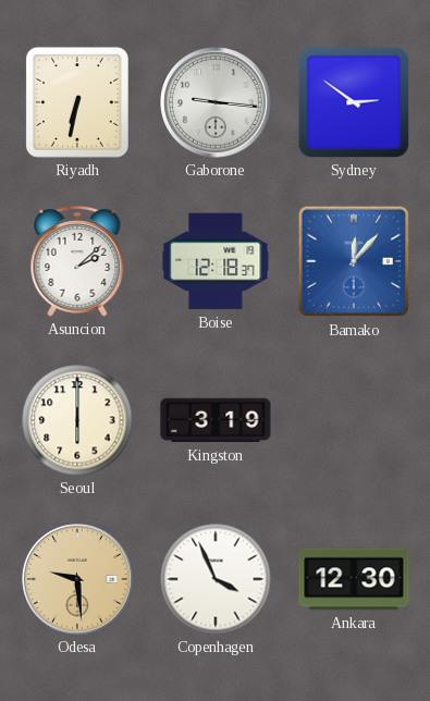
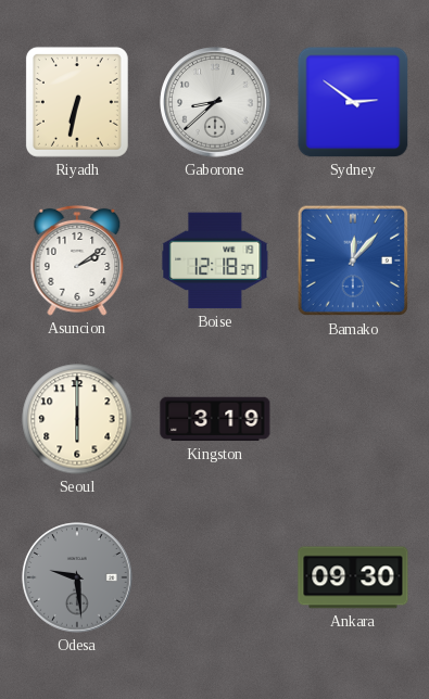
Gaborone: 9:16 -> 8:38
Asuncion: 2:08 -> 2:09
Odesa dial: champagne -> grey
Copenhagen: 3:56 -> none
Ankara: 12:30 -> 09:30
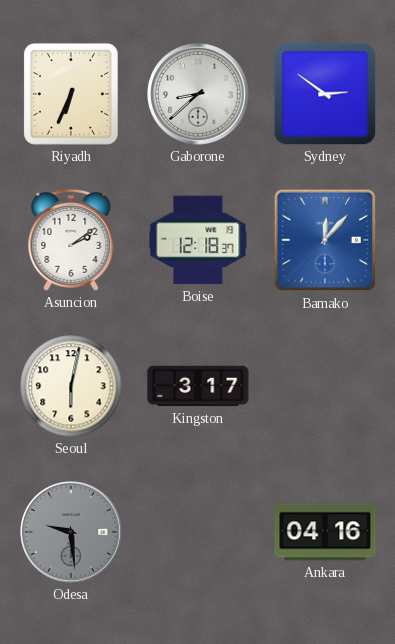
Riyadh: 6:32 -> 6:34
Seoul: 6:00 -> 6:02
Kingston: 3:19 -> 3:17
Ankara: 09:30 -> 04:16
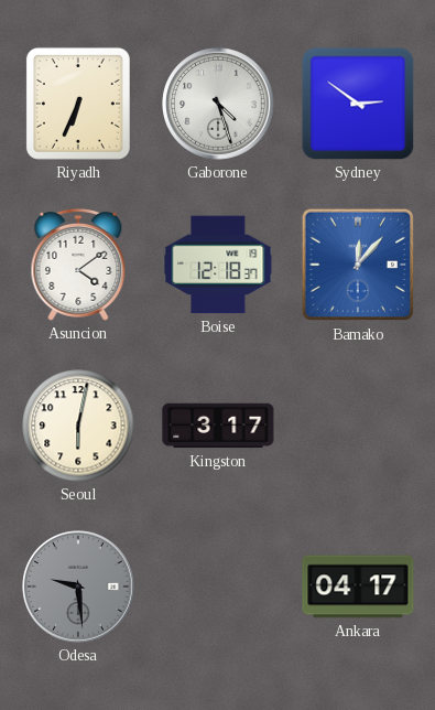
Gaborone: 8:38 -> 4:27
Asuncion: 2:09 -> 4:09
Ankara: 04:16 -> 04:17
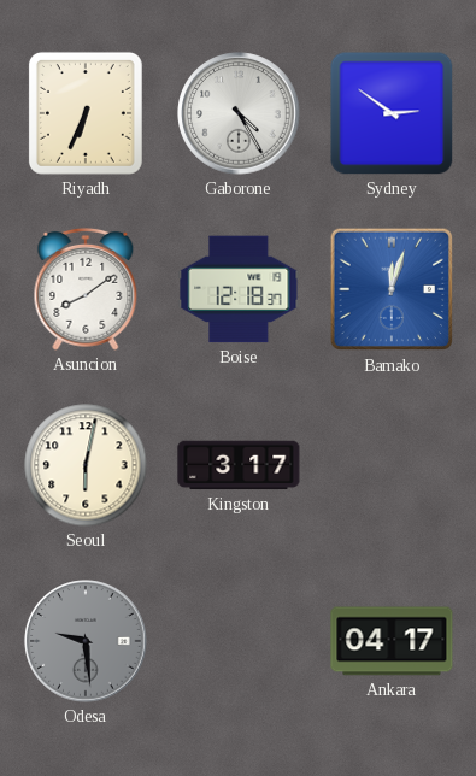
Gaborone: 4:27 -> 4:25
Asuncion: 4:09 -> 8:09
Bamako: 12:07 -> 12:03
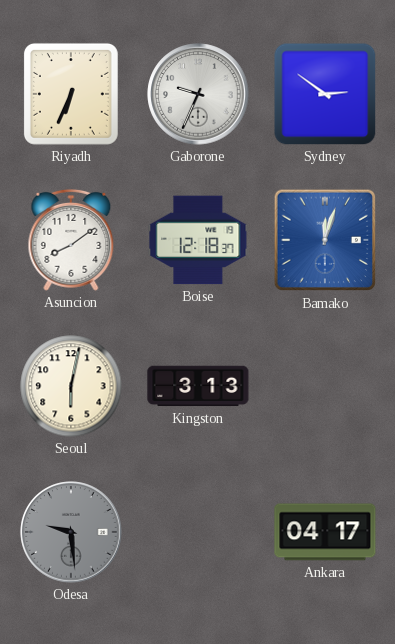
Gaborone: 4:25 -> 9:34
Kingston: 3:17 -> 3:13
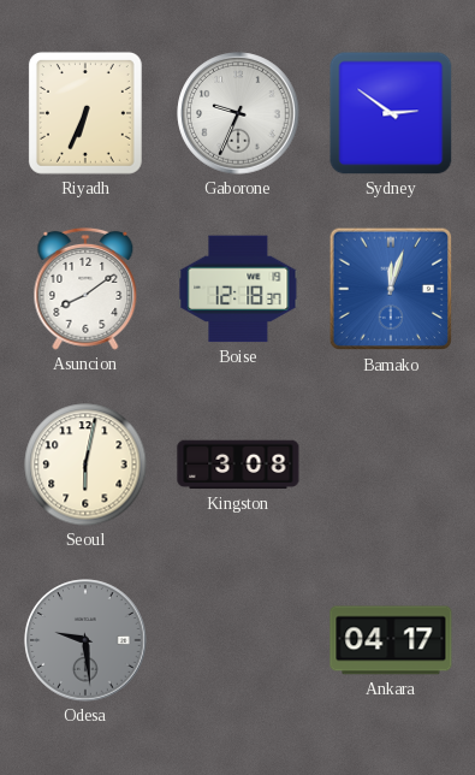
Kingston: 3:13 -> 3:08
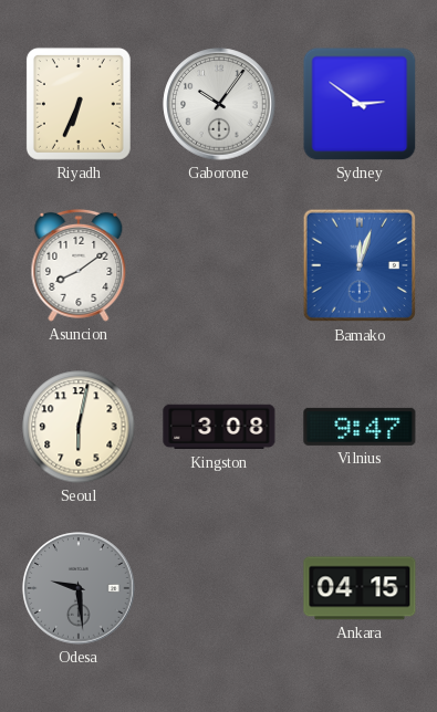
Gaborone: 9:34 -> 10:06
Boise: 12:18 -> none
Vilnius: none -> 9:47
Ankara: 04:17 -> 04:15
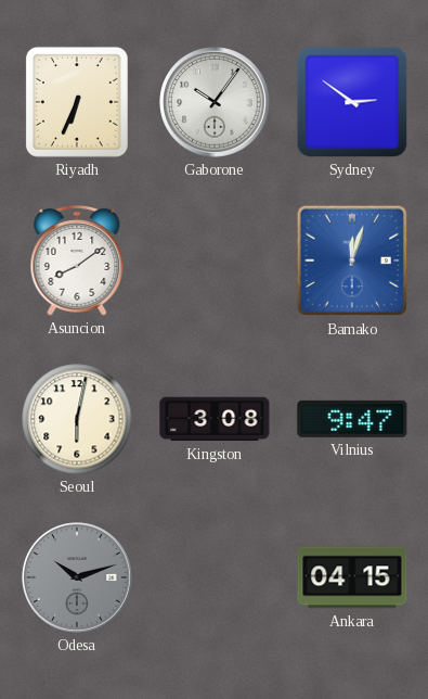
Odesa: 9:29 -> 10:12
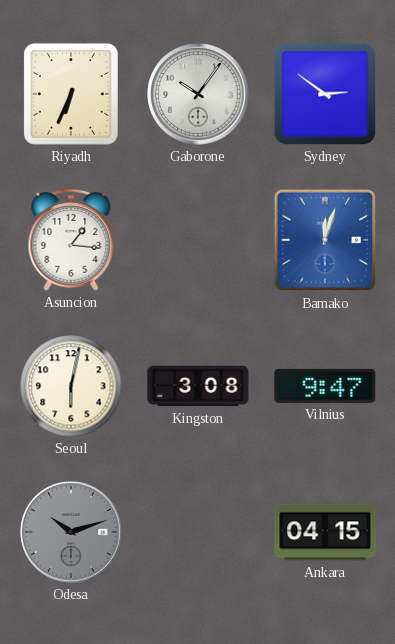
Asuncion: 8:09 -> 1:16
